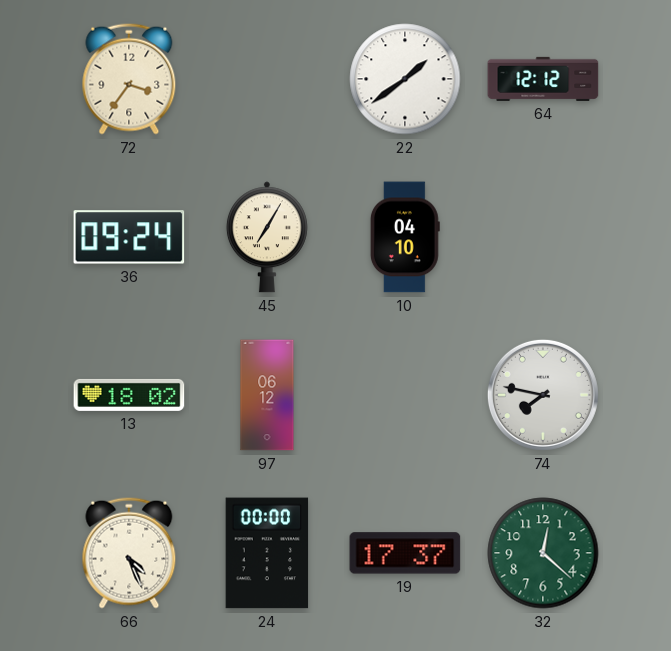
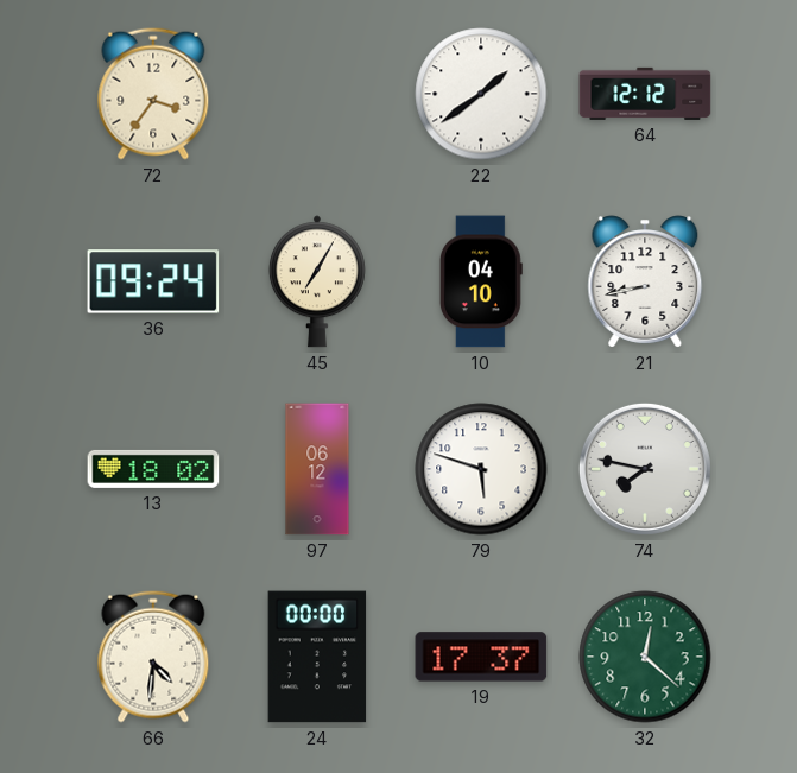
21: none -> 8:43
79: none -> 5:48
66: 4:26 -> 4:31
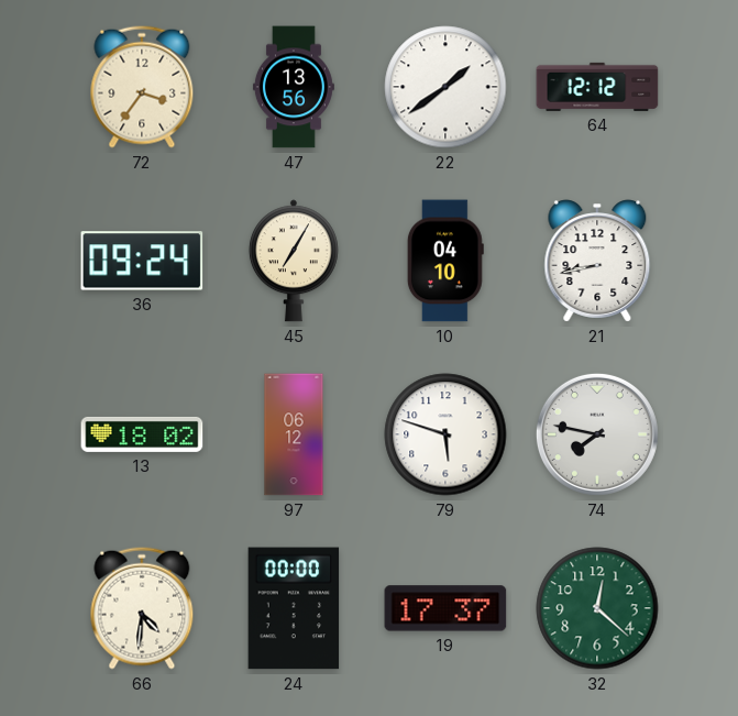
47: none -> 13:56
